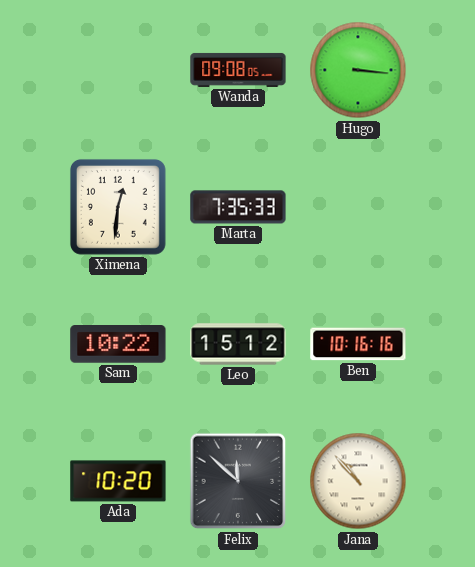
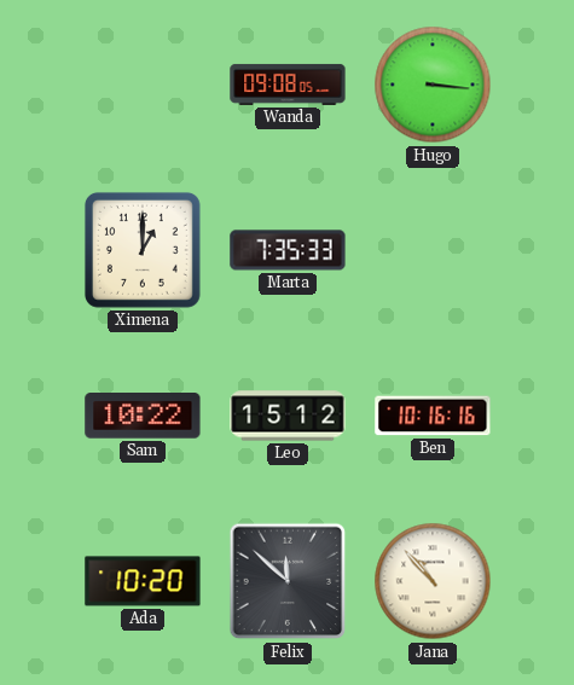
Ximena: 12:31 -> 1:00
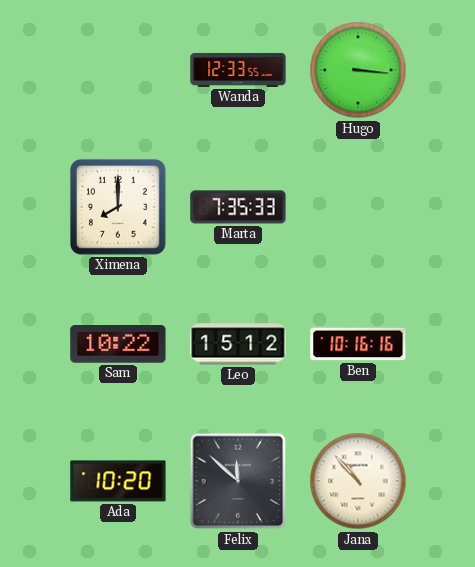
Wanda: 09:08 -> 12:33
Ximena: 1:00 -> 8:00
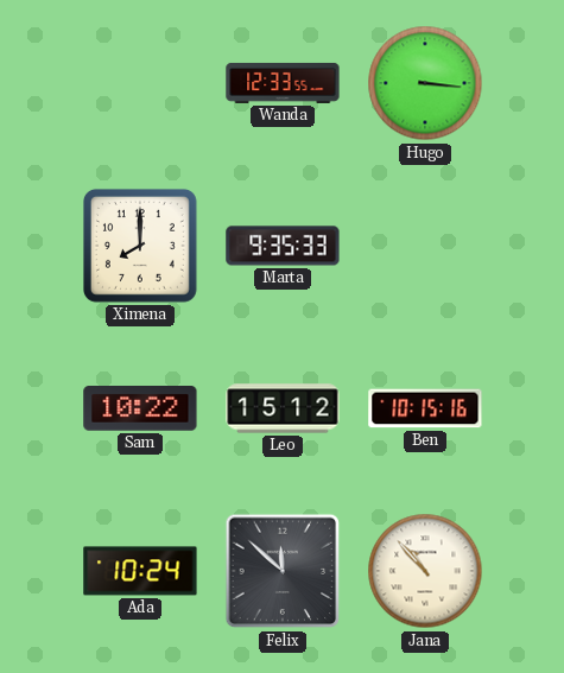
Marta: 7:35 -> 9:35
Ben: 10:16 -> 10:15
Ada: 10:20 -> 10:24
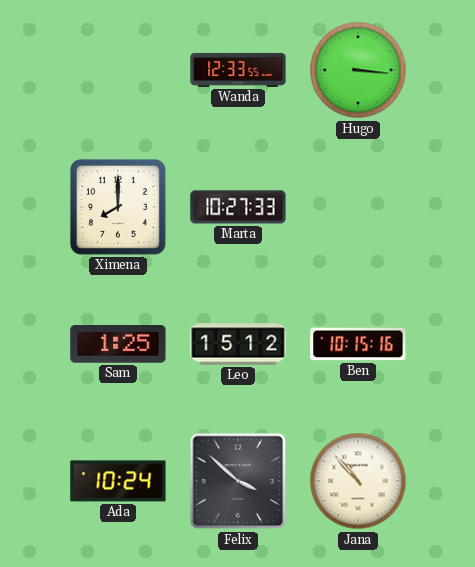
Marta: 9:35 -> 10:27
Sam: 10:22 -> 1:25
Felix: 11:52 -> 3:52
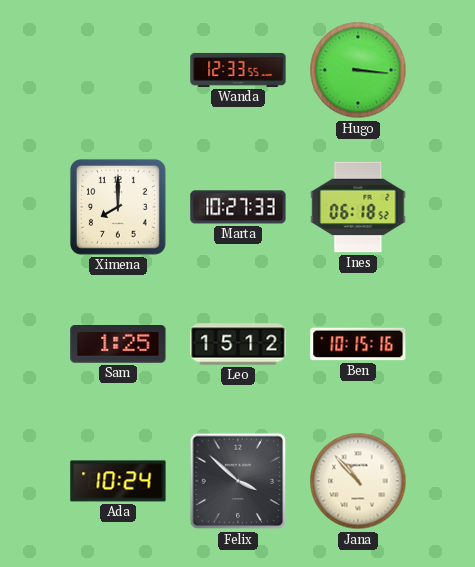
Ines: none -> 06:18
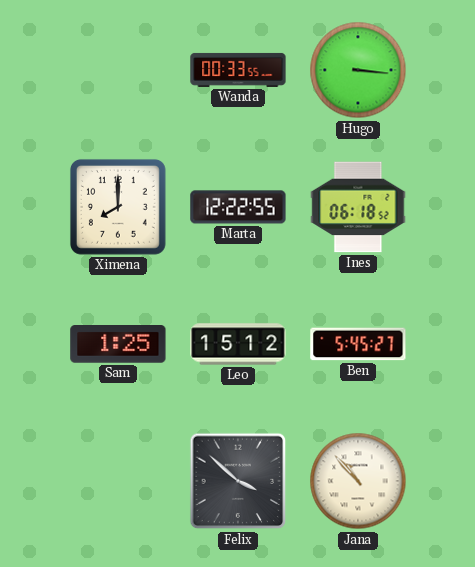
Wanda: 12:33 -> 00:33
Marta: 10:27 -> 12:22
Ben: 10:15 -> 5:45
Ada: 10:24 -> none
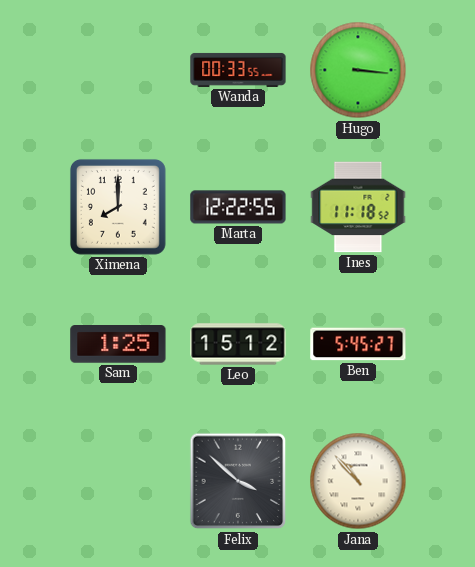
Ines: 06:18 -> 11:18
